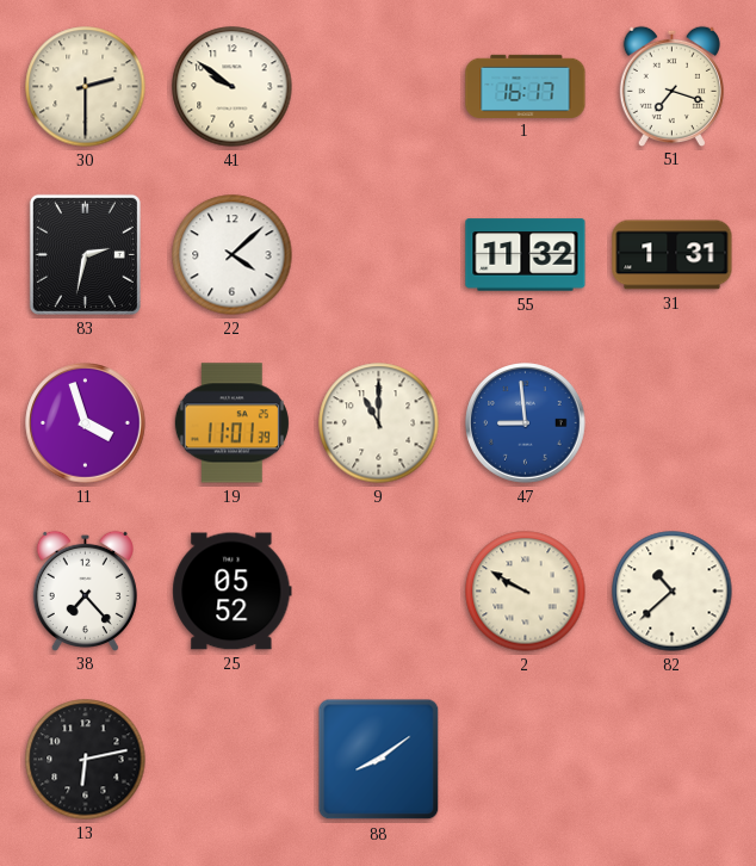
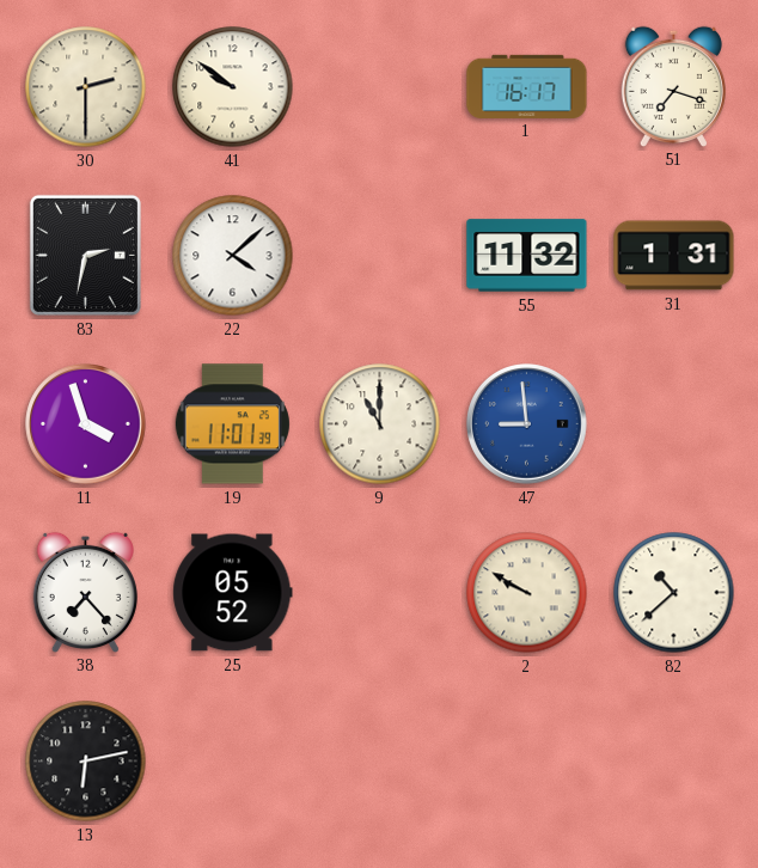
88: 8:09 -> none
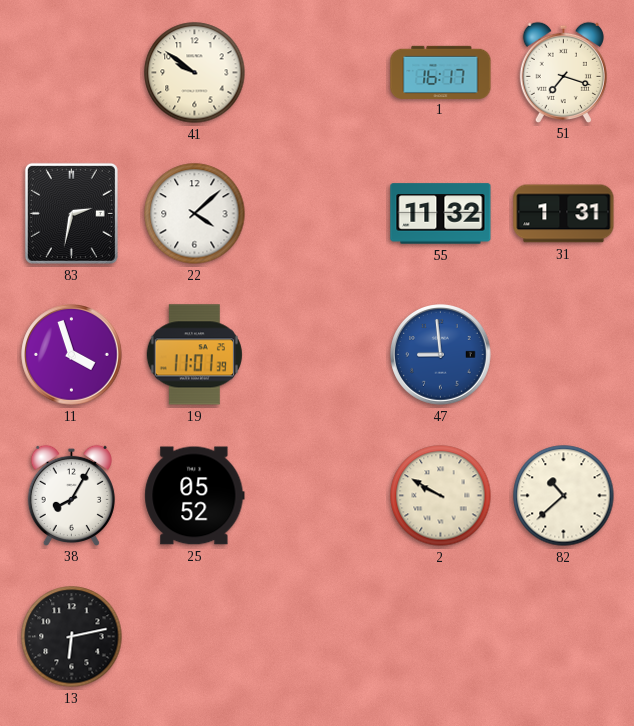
30: 2:30 -> none
9: 11:00 -> none
38: 7:23 -> 8:05
